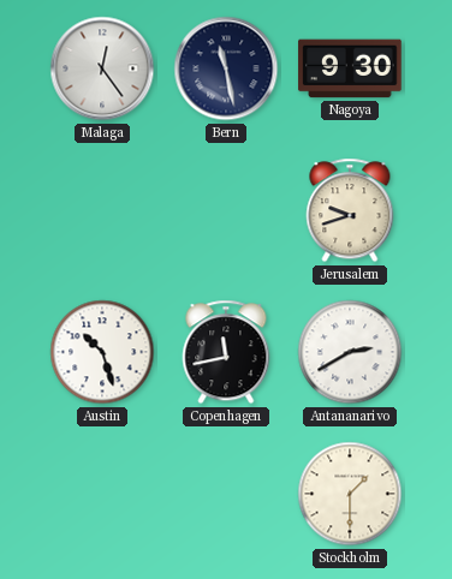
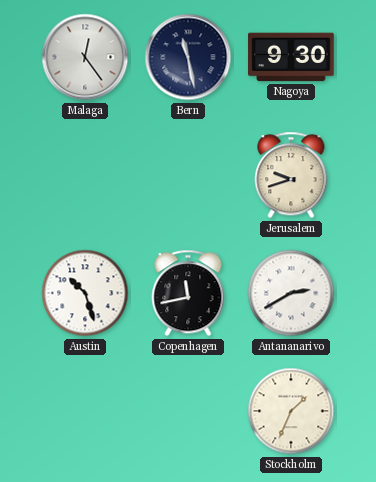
Stockholm: 1:30 -> 1:34
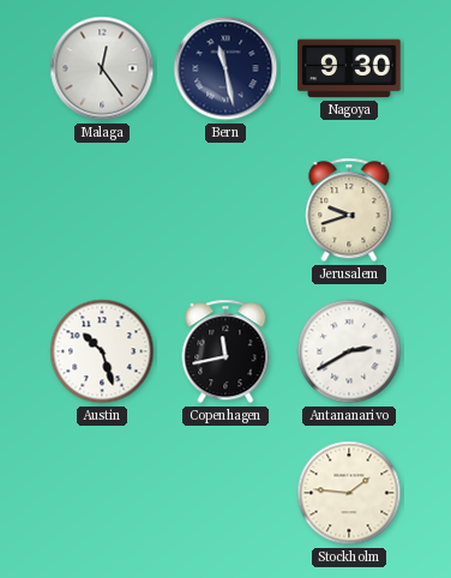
Stockholm: 1:34 -> 1:46
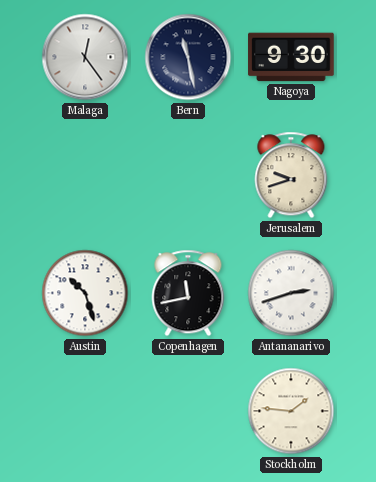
Antananarivo: 2:40 -> 2:42
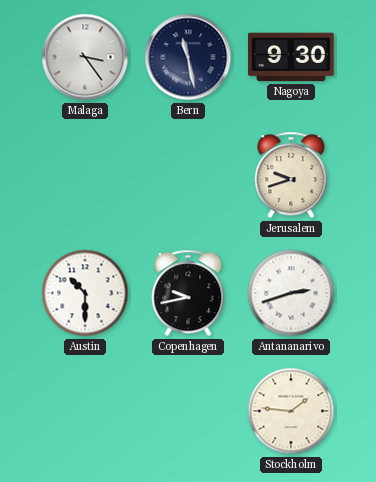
Malaga: 12:24 -> 3:24
Austin: 10:27 -> 10:30
Copenhagen: 11:43 -> 9:43
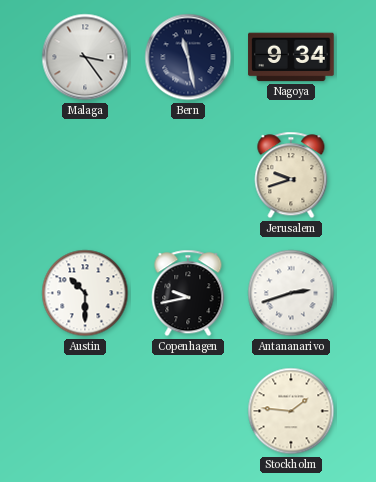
Nagoya: 9:30 -> 9:34
